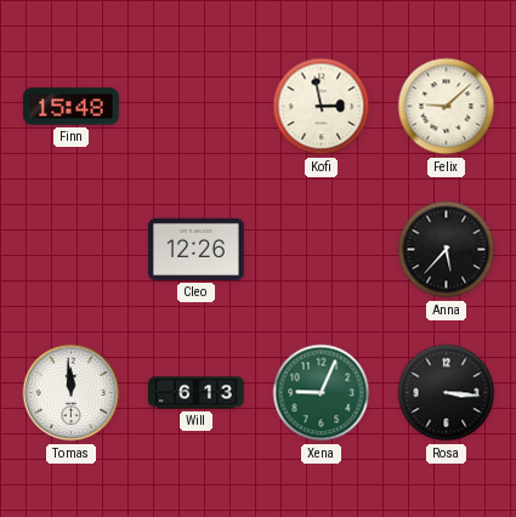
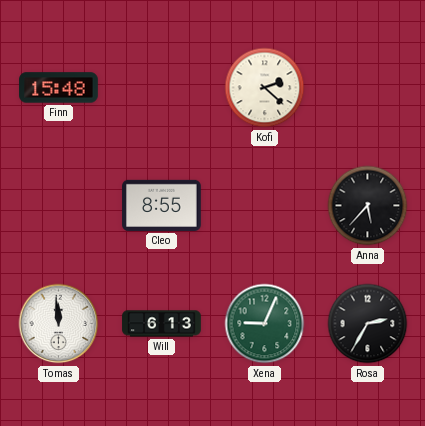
Kofi: 2:58 -> 2:22
Felix: 9:08 -> none
Cleo: 12:26 -> 8:55
Rosa: 3:16 -> 2:35
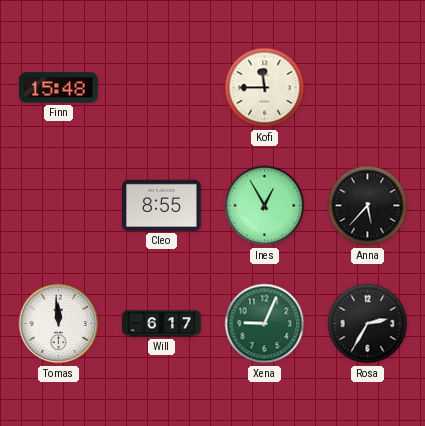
Kofi: 2:22 -> 11:45
Ines: none -> 12:55
Will: 6:13 -> 6:17
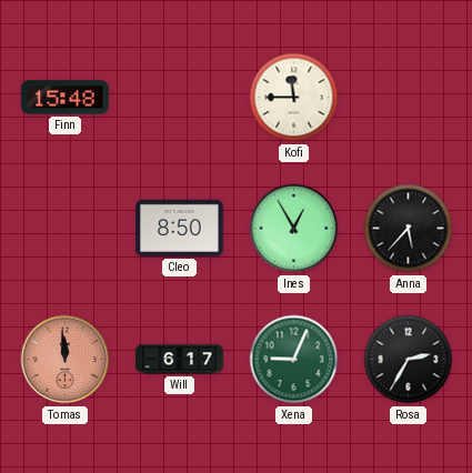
Cleo: 8:55 -> 8:50
Tomas dial: white -> salmon
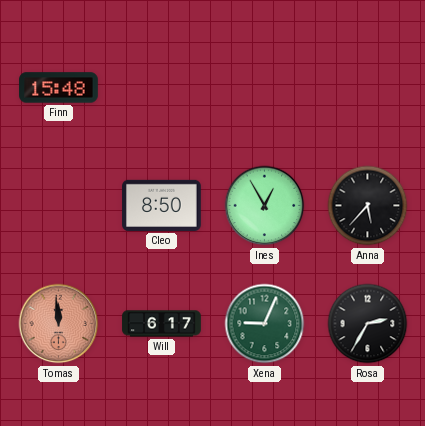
Kofi: 11:45 -> none
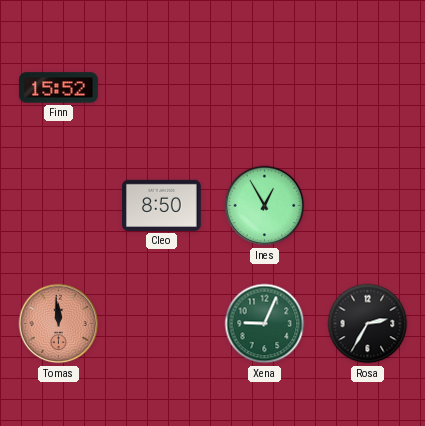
Finn: 15:48 -> 15:52
Anna: 5:37 -> none
Will: 6:17 -> none
